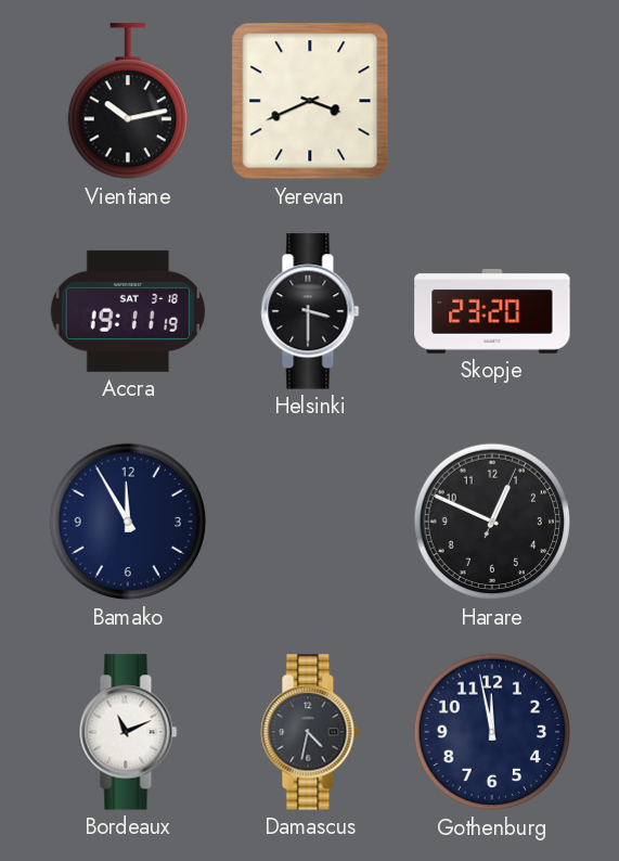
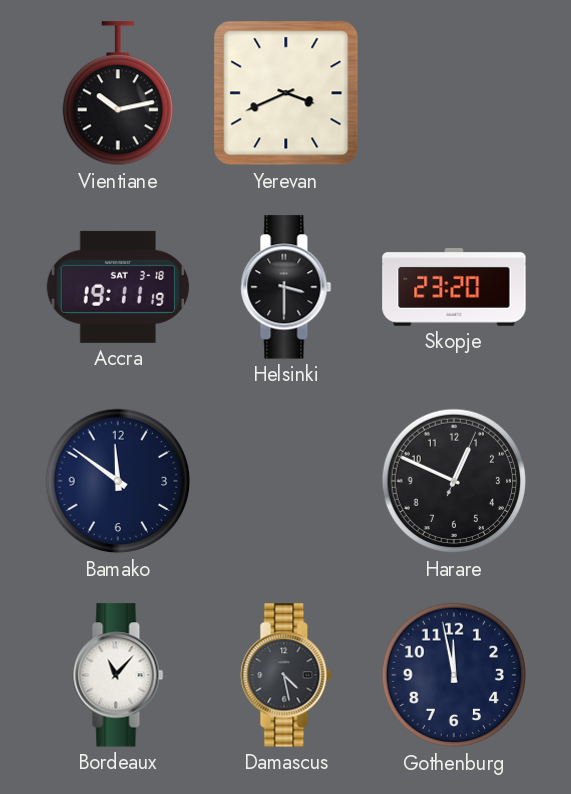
Bamako: 11:55 -> 11:51
Bordeaux: 11:11 -> 11:07
Damascus: 4:32 -> 4:28
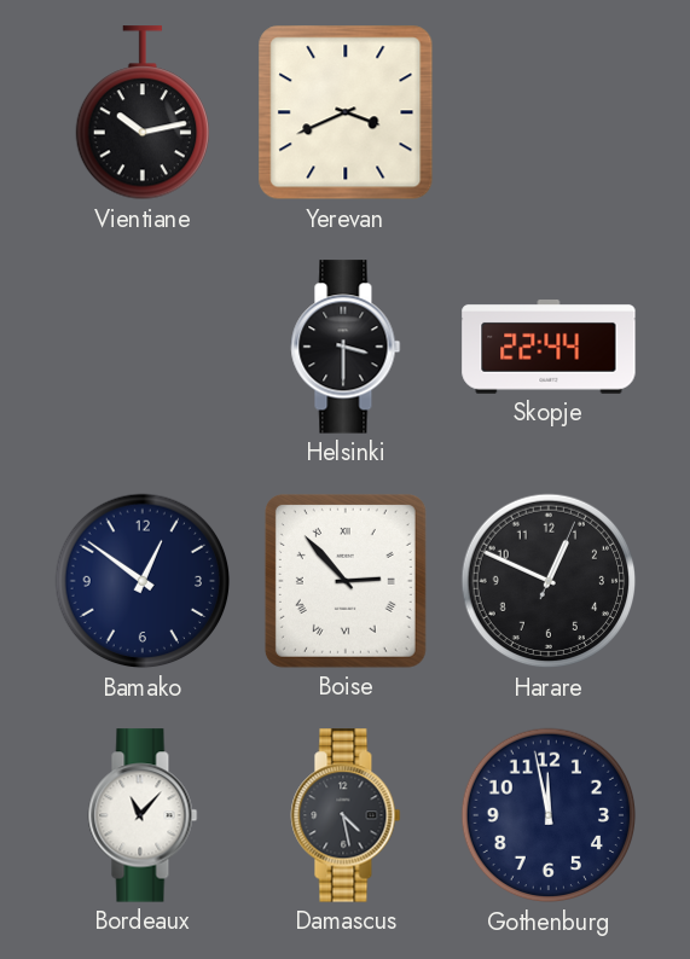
Accra: 19:11 -> none
Skopje: 23:20 -> 22:44
Bamako: 11:51 -> 12:51
Boise: none -> 2:53
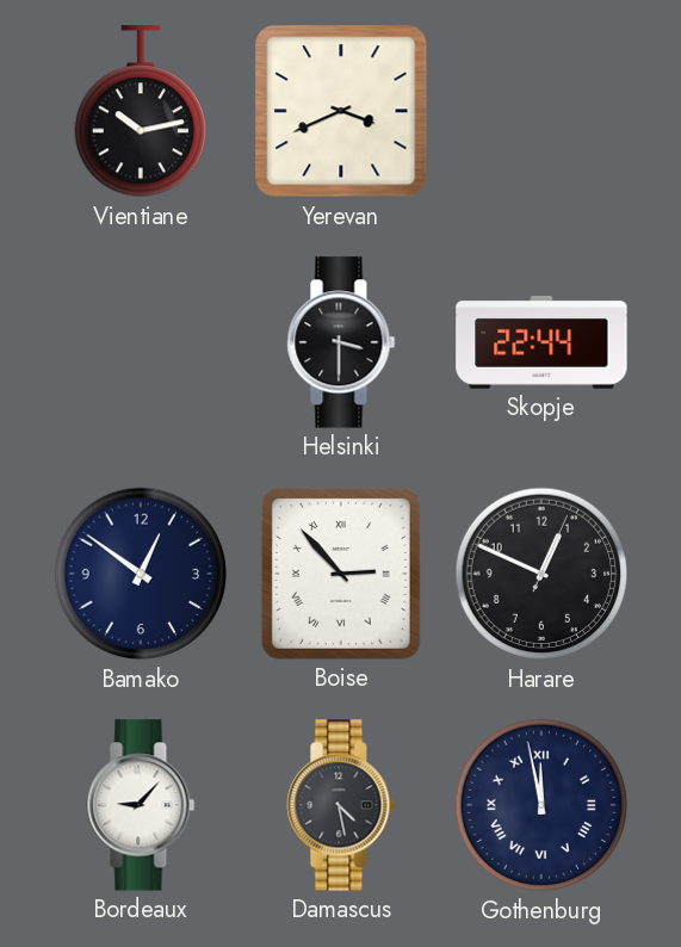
Bordeaux: 11:07 -> 9:07
Gothenburg numerals: Arabic -> Roman
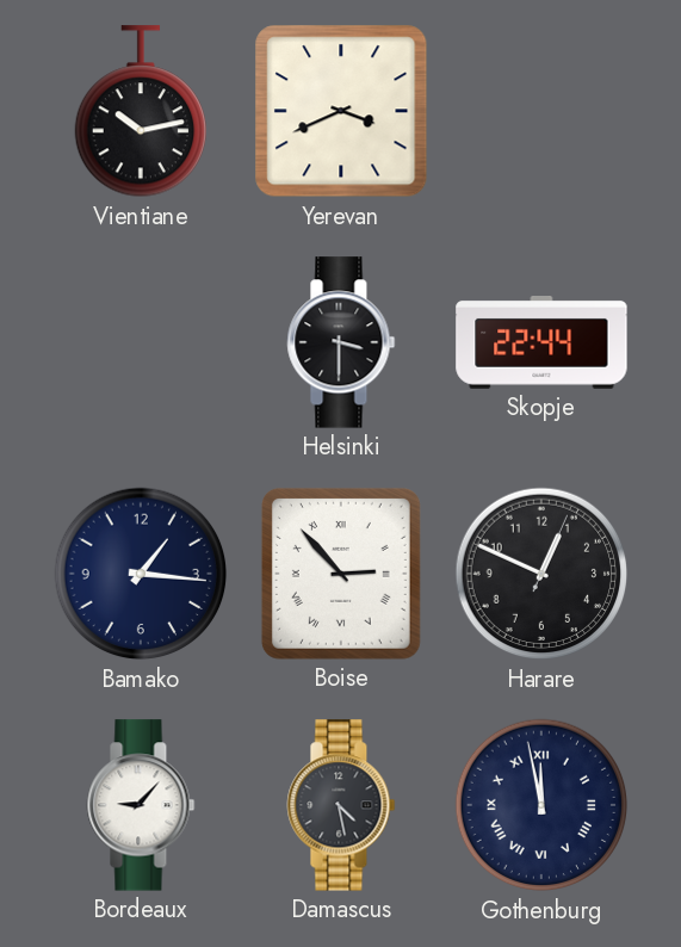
Bamako: 12:51 -> 1:16
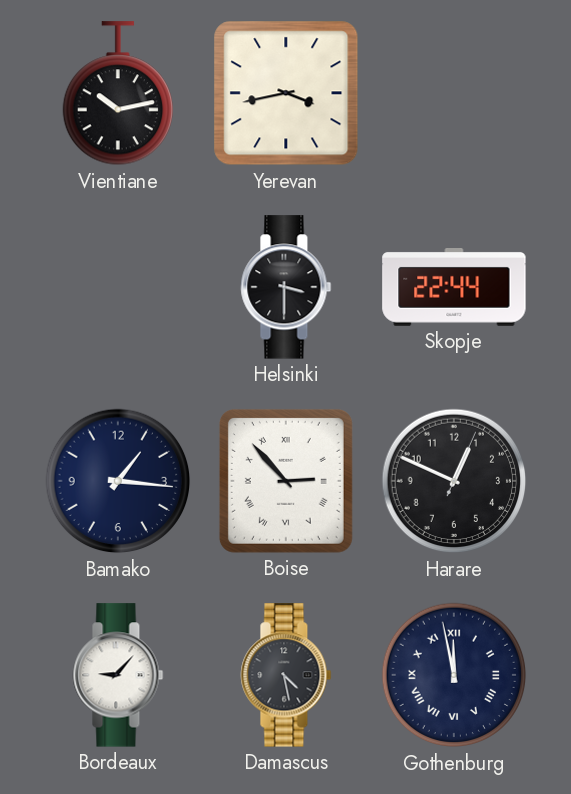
Yerevan: 3:41 -> 3:43
